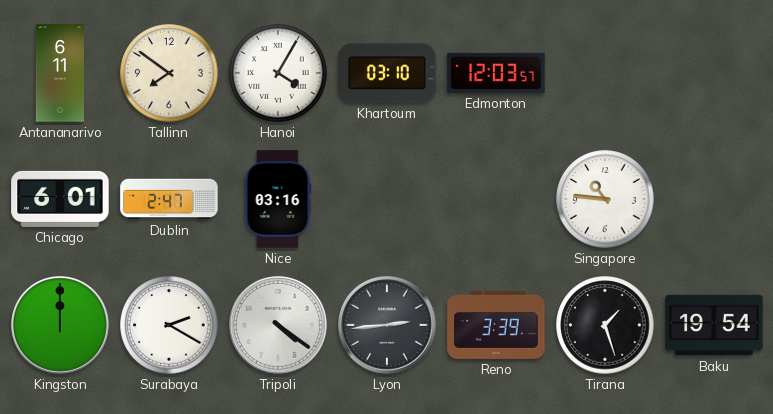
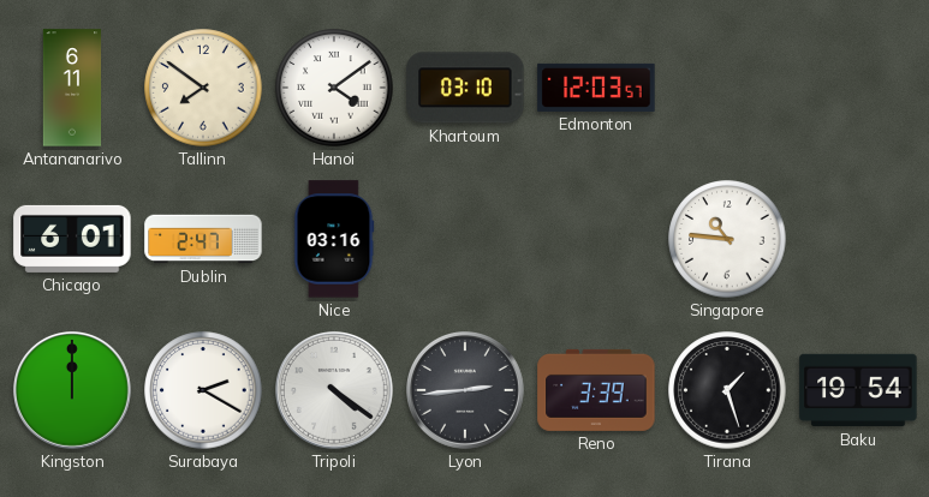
Hanoi: 4:05 -> 4:09
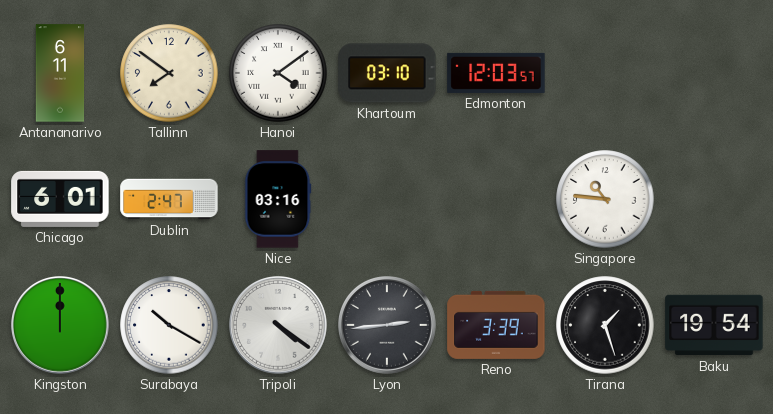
Surabaya: 2:20 -> 10:20
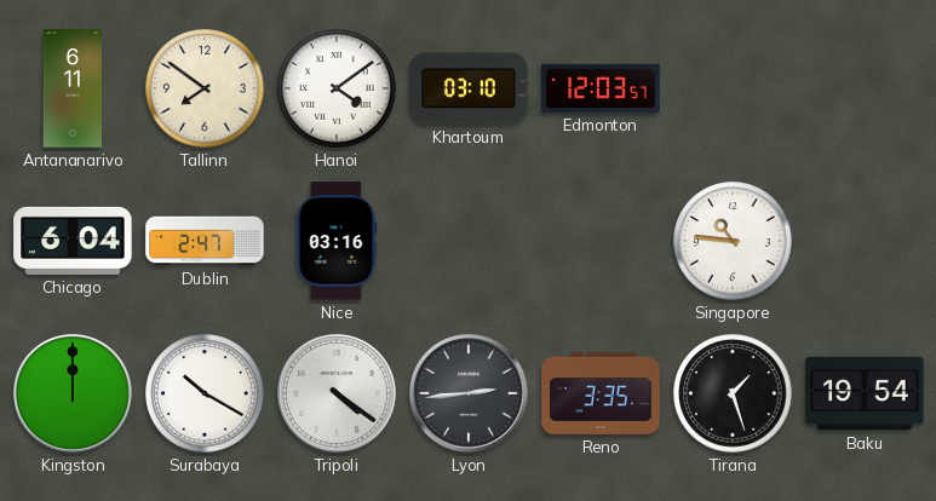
Chicago: 6:01 -> 6:04
Reno: 3:39 -> 3:35
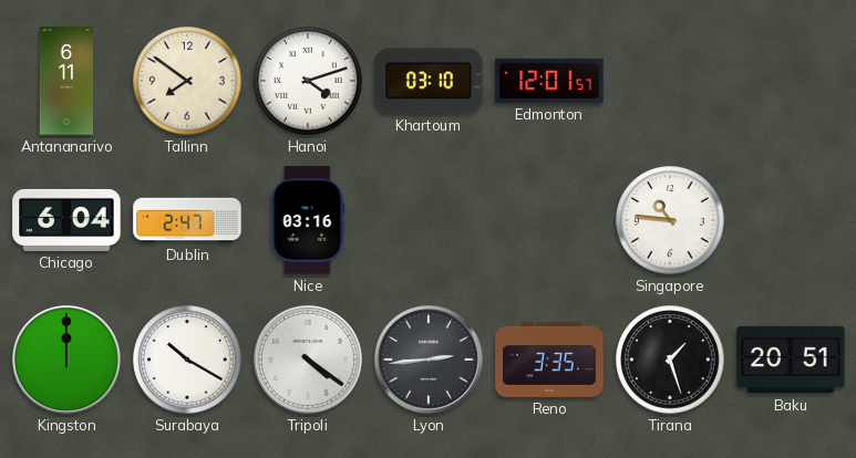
Hanoi: 4:09 -> 4:12
Edmonton: 12:03 -> 12:01
Baku: 19:54 -> 20:51
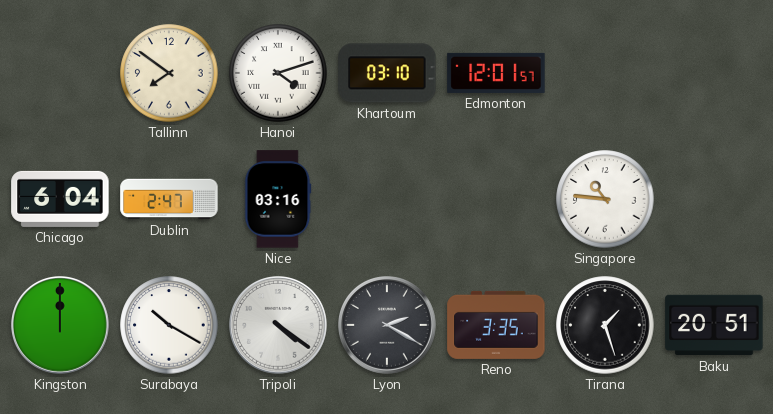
Antananarivo: 6:11 -> none
Lyon: 2:44 -> 2:20
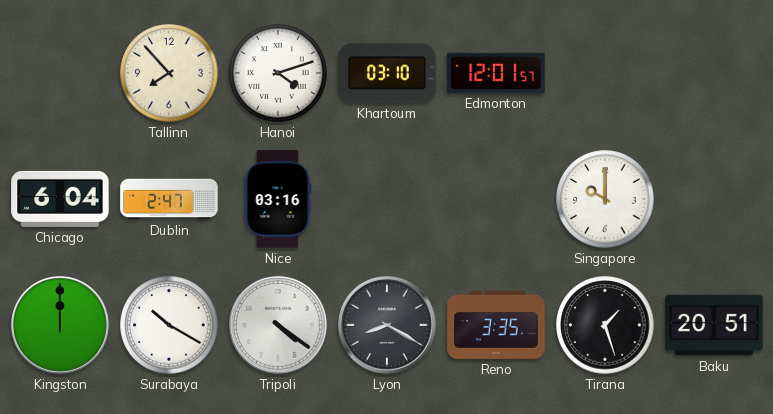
Tallinn: 7:51 -> 7:53
Singapore: 10:46 -> 10:00
Lyon: 2:20 -> 8:20
